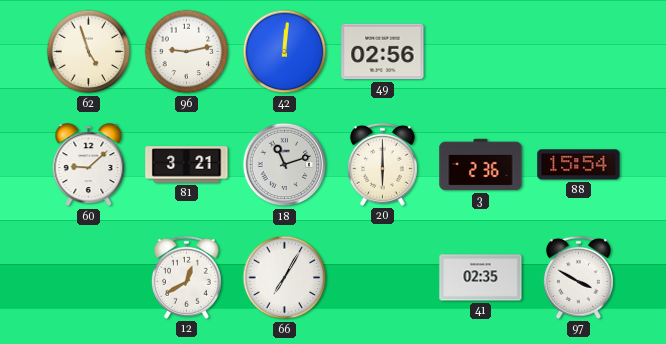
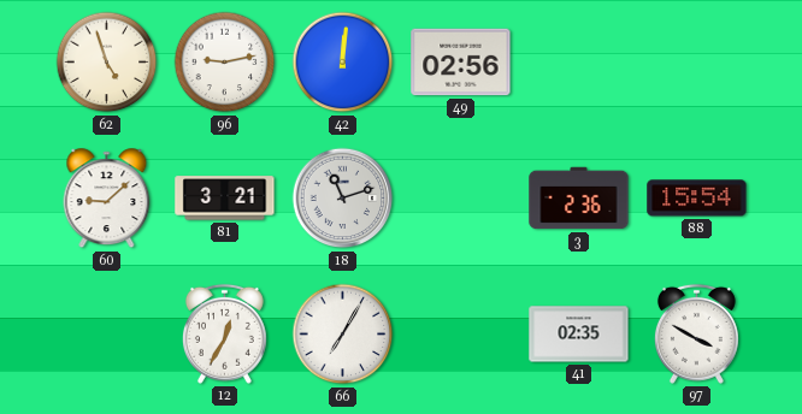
20: 6:00 -> none
12: 12:40 -> 12:35
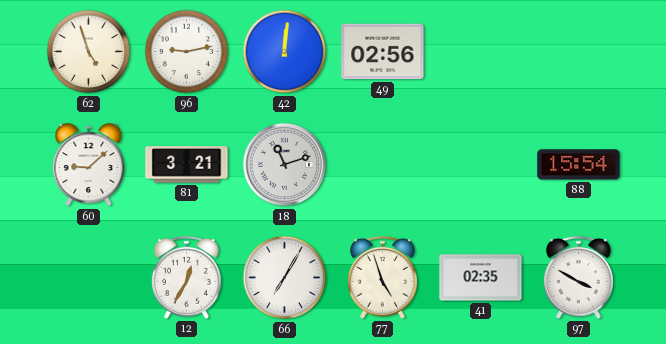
3: 2:36 -> none
77: none -> 4:57
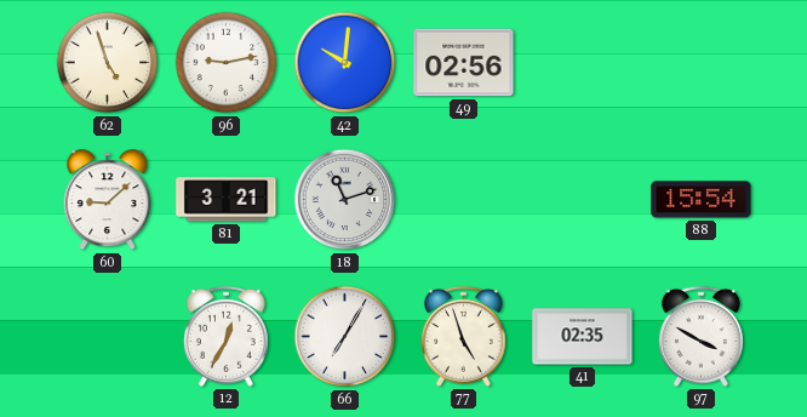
42: 12:01 -> 10:01
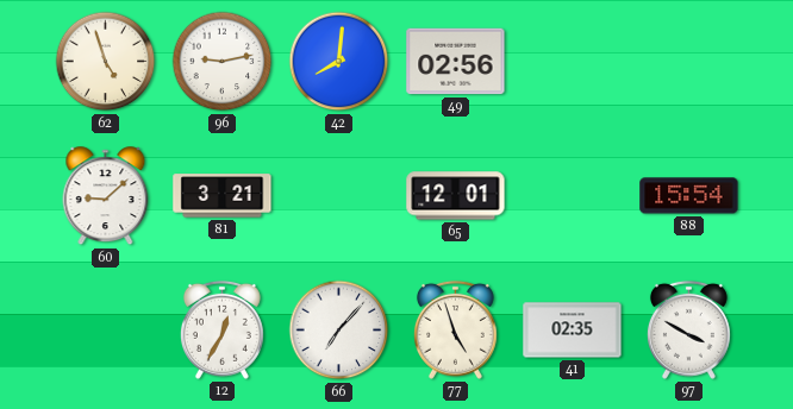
42: 10:01 -> 8:01
18: 11:12 -> none
65: none -> 12:01
66: 7:05 -> 7:07
